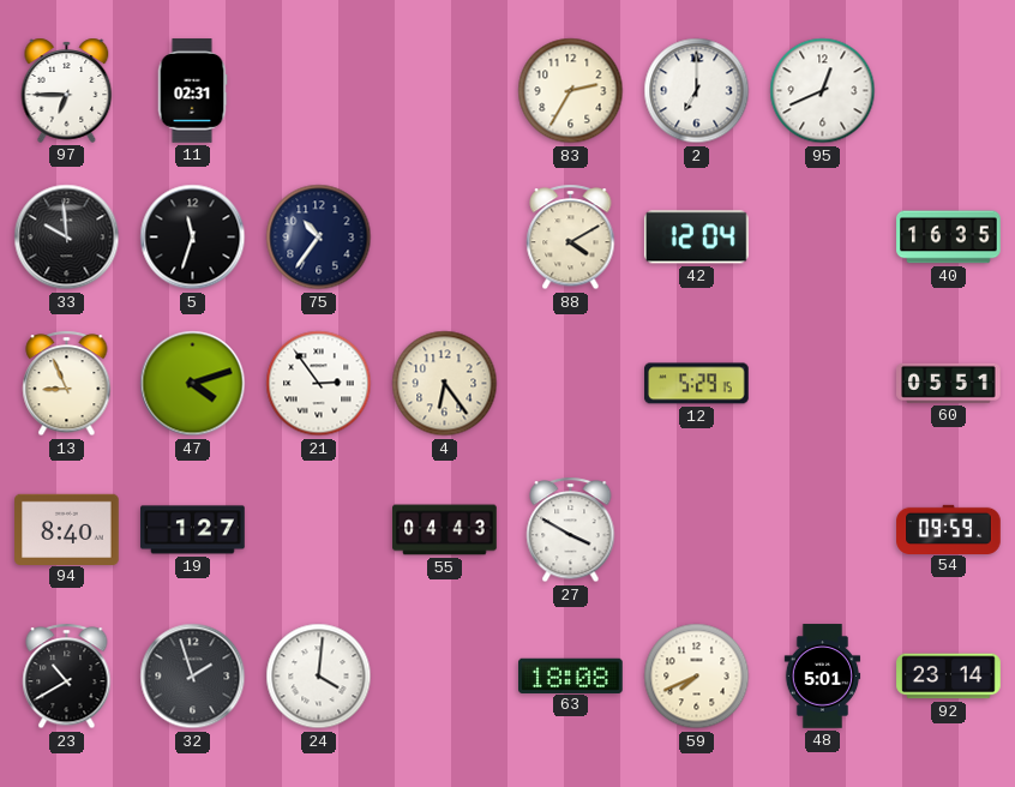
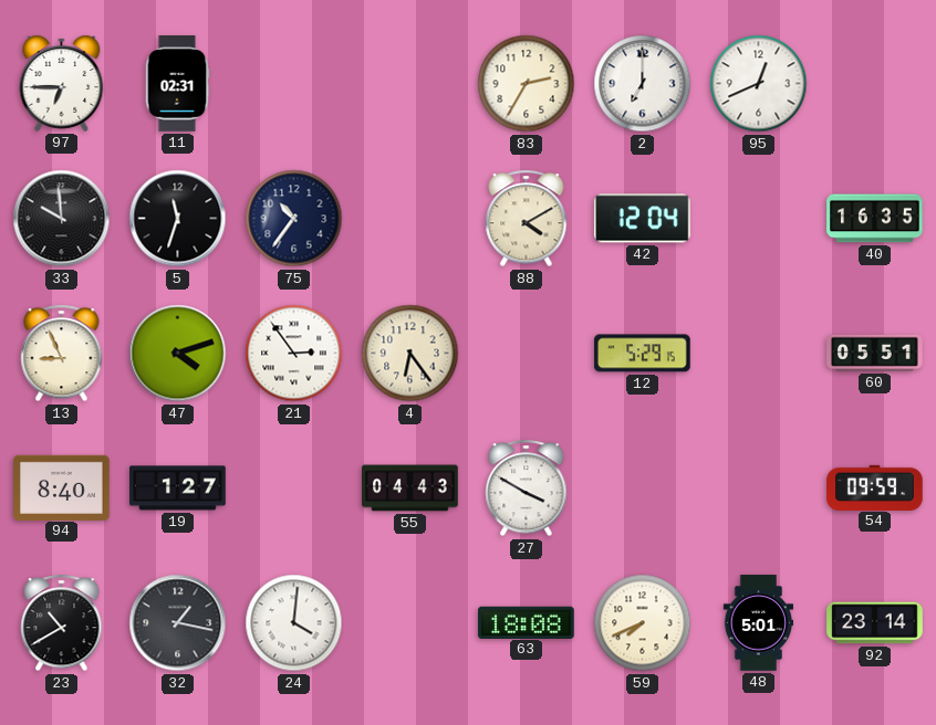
32: 1:57 -> 1:17
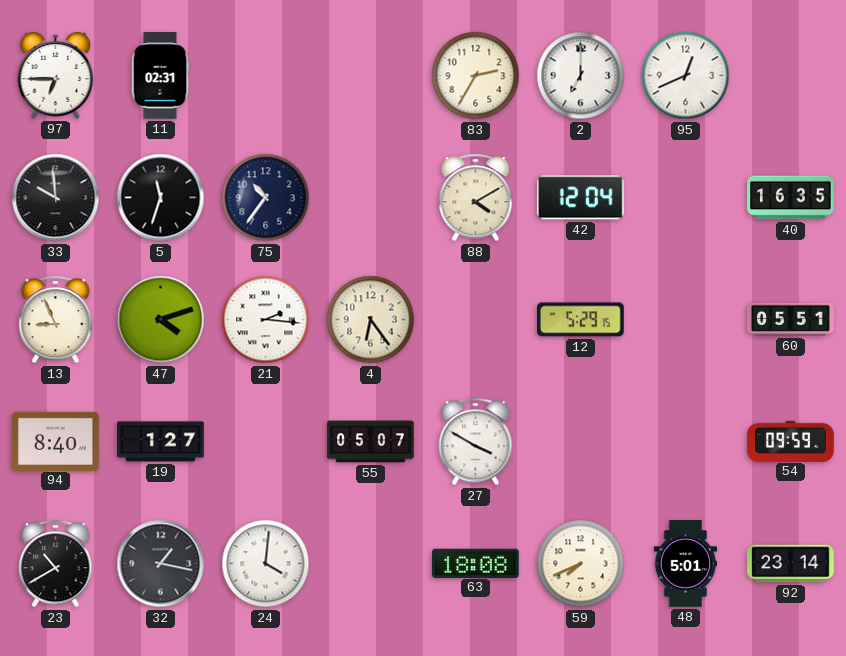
21: 2:54 -> 2:16
55: 04:43 -> 05:07
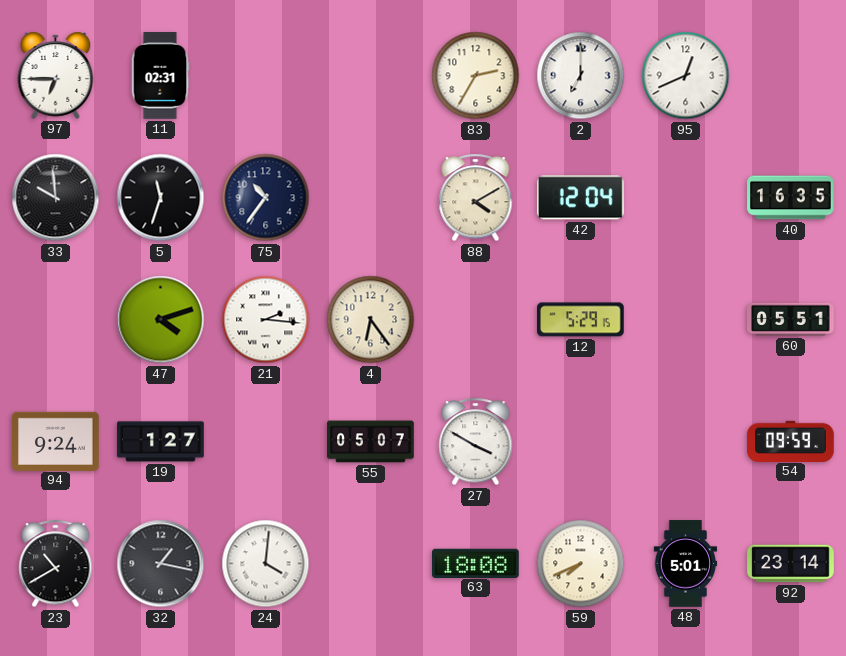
13: 8:56 -> none
94: 8:40 -> 9:24
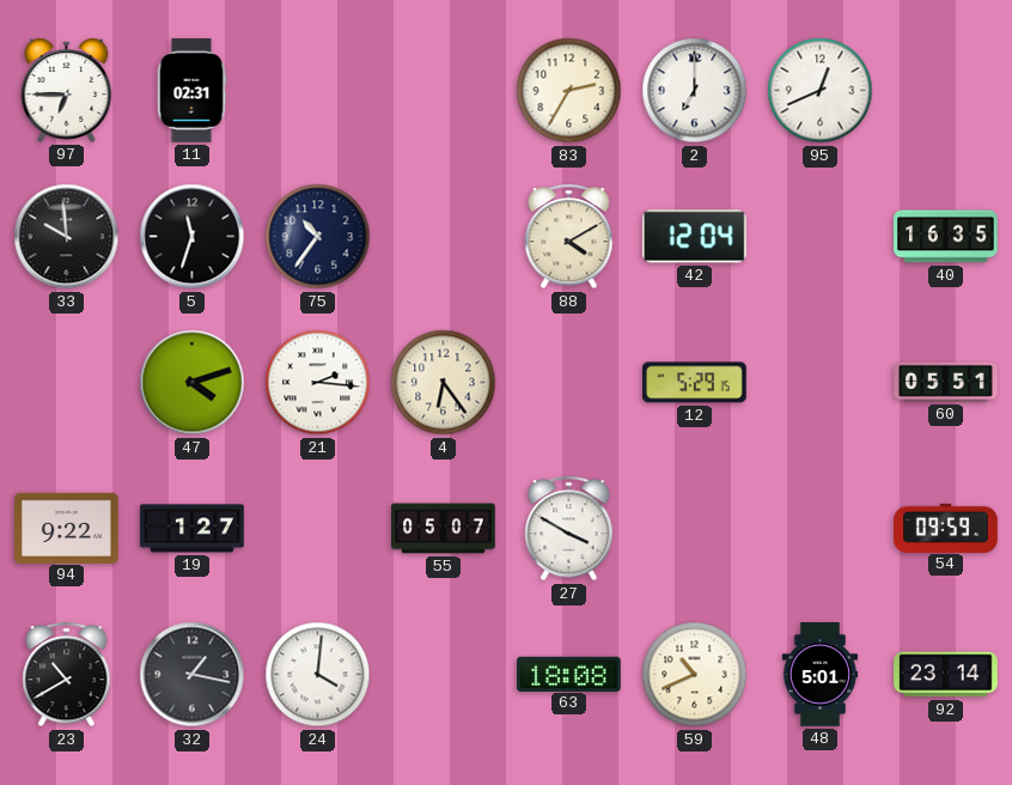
94: 9:24 -> 9:22
59: 7:41 -> 10:41
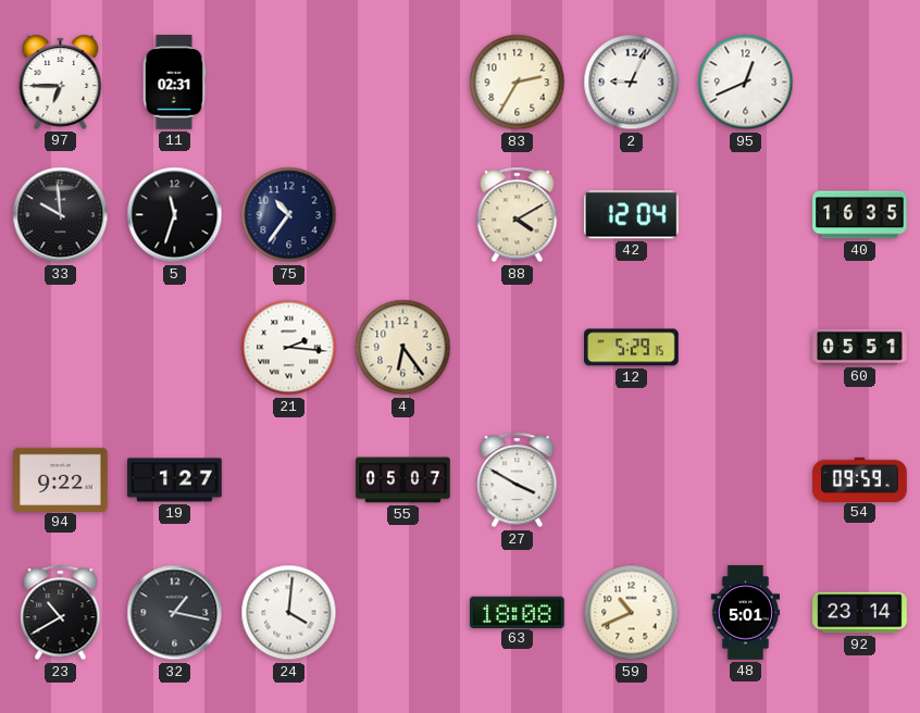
2: 7:00 -> 9:04
47: 4:12 -> none
